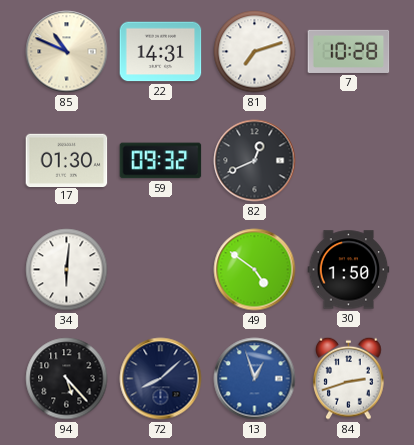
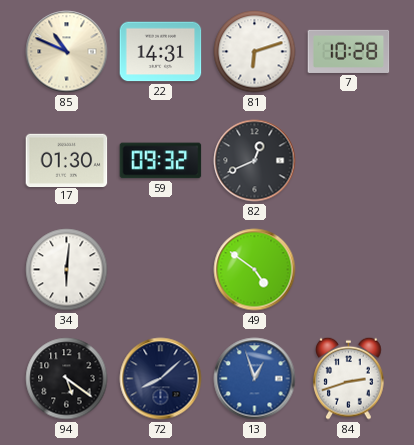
81: 7:12 -> 6:12
30: 1:50 -> none
94: 5:23 -> 5:21
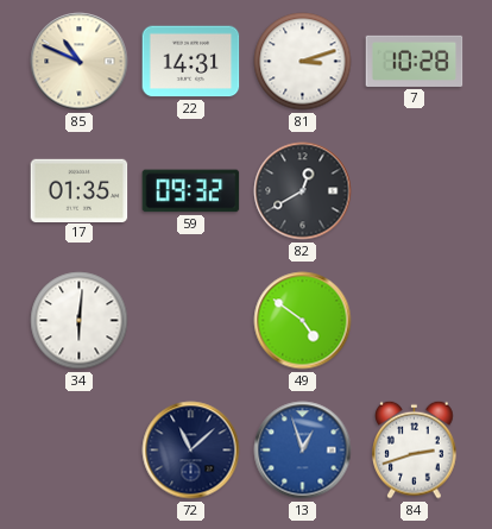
81: 6:12 -> 3:12
17: 01:30 -> 01:35
82: 12:41 -> 12:40
94: 5:21 -> none
72: 8:08 -> 11:08
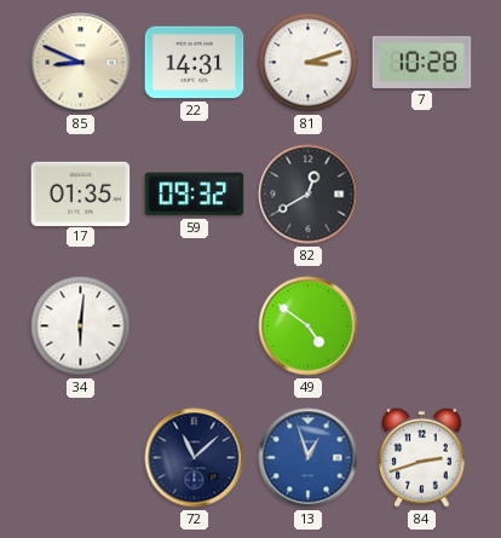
85: 10:49 -> 8:49
